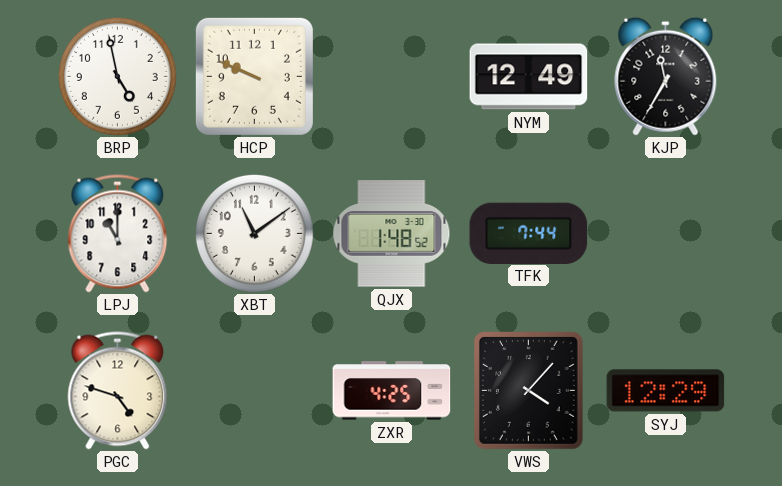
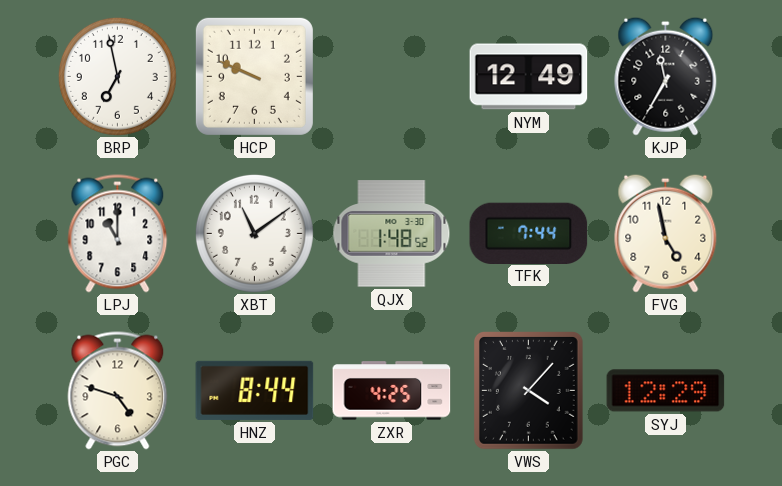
BRP: 4:58 -> 6:58
FVG: none -> 4:58
HNZ: none -> 8:44
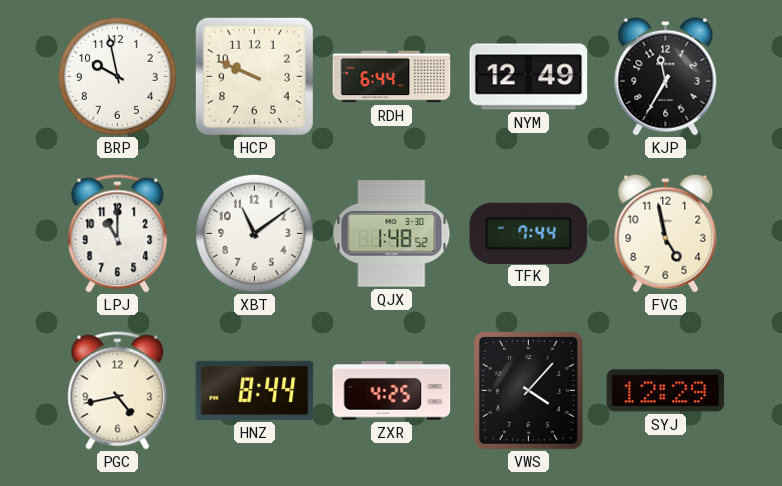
BRP: 6:58 -> 9:58
RDH: none -> 6:44
PGC: 4:48 -> 4:43
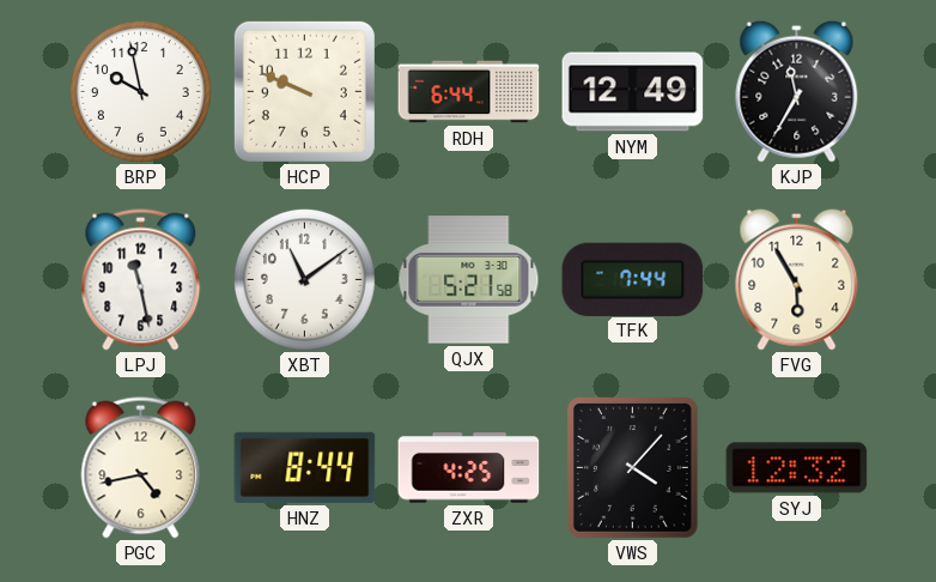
LPJ: 11:00 -> 11:28
QJX: 1:48 -> 5:21
FVG: 4:58 -> 5:55
SYJ: 12:29 -> 12:32
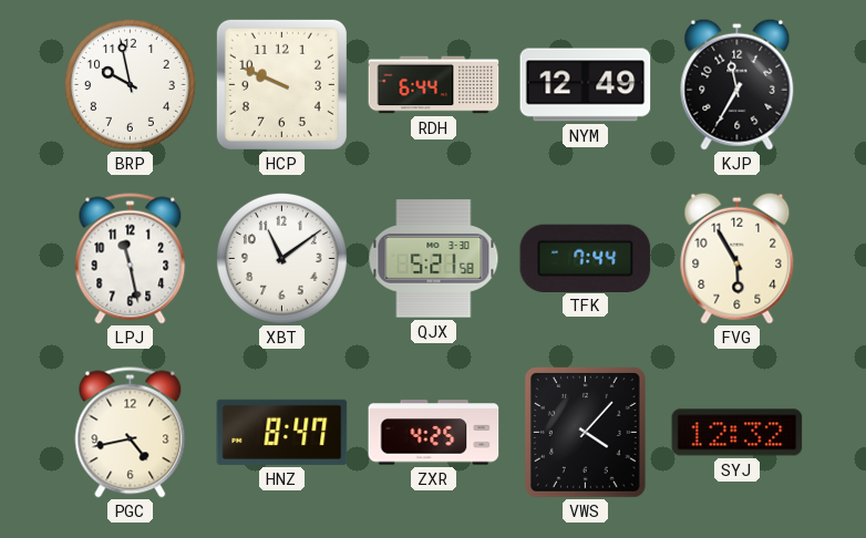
HNZ: 8:44 -> 8:47
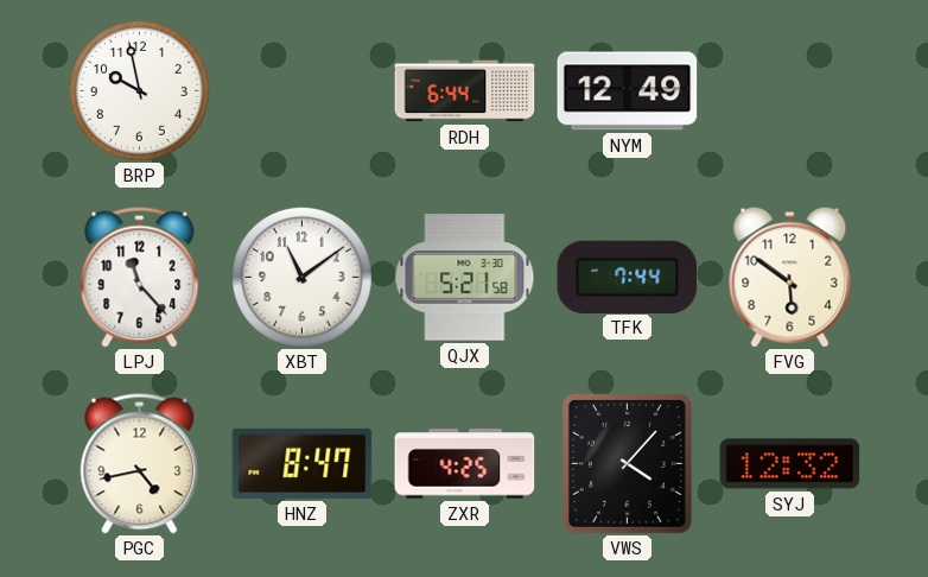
HCP: 9:49 -> none
KJP: 11:35 -> none
LPJ: 11:28 -> 11:23
FVG: 5:55 -> 5:51
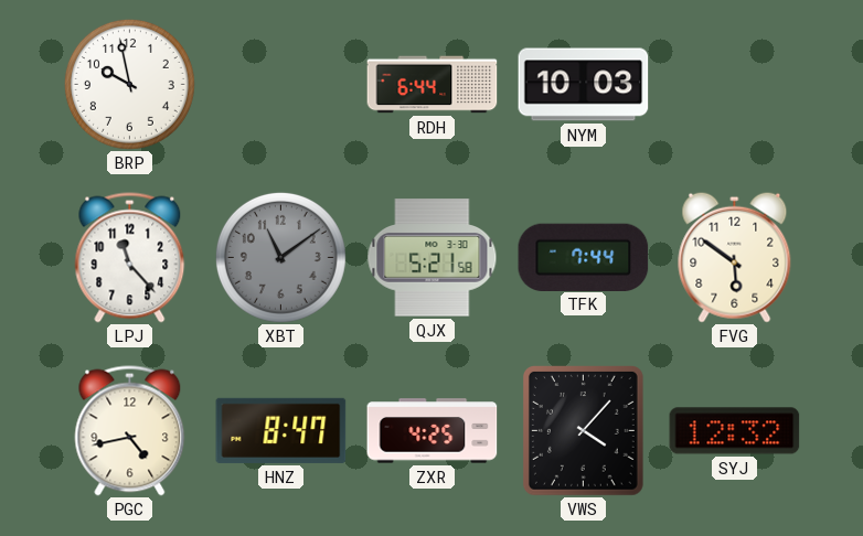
NYM: 12:49 -> 10:03
XBT dial: white -> grey
